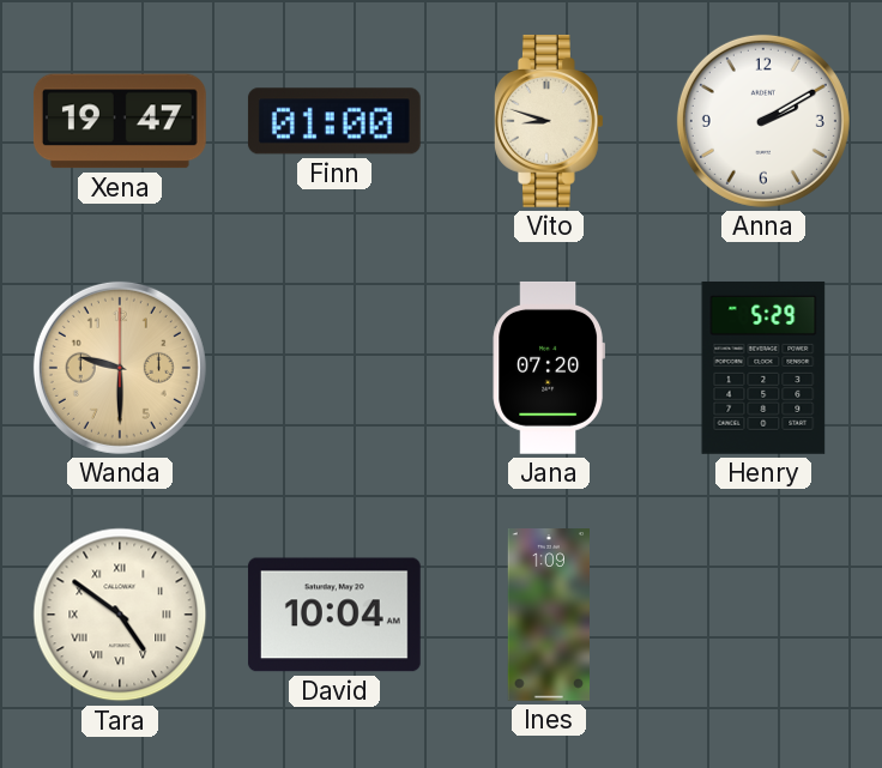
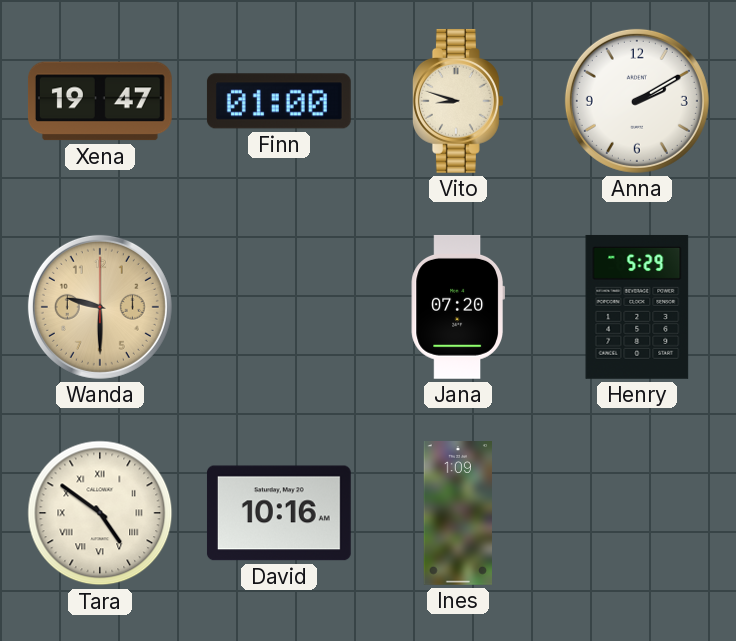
David: 10:04 -> 10:16
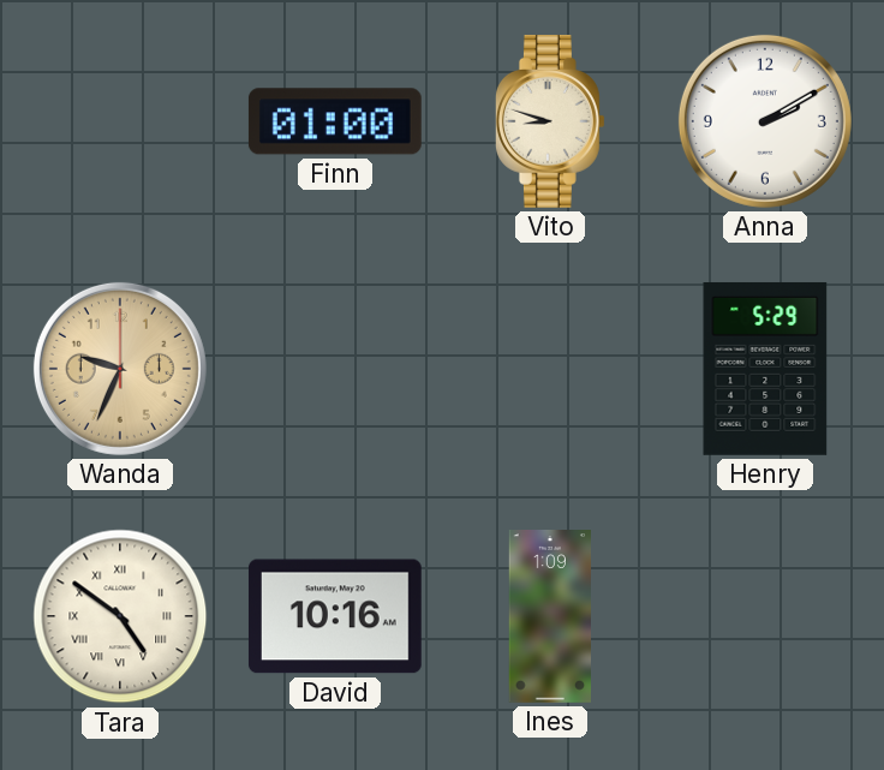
Xena: 19:47 -> none
Wanda: 9:30 -> 9:34
Jana: 07:20 -> none
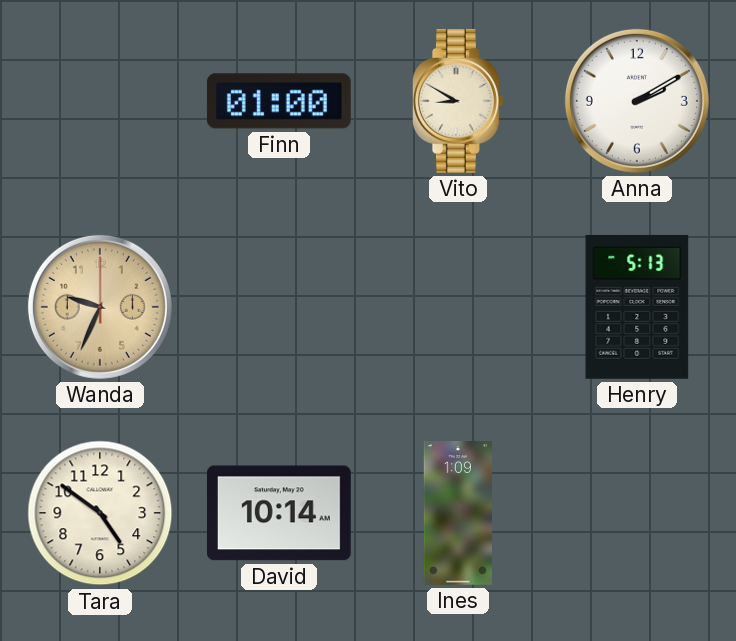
Vito: 8:48 -> 8:50
Henry: 5:29 -> 5:13
Tara numerals: Roman -> Arabic
David: 10:16 -> 10:14
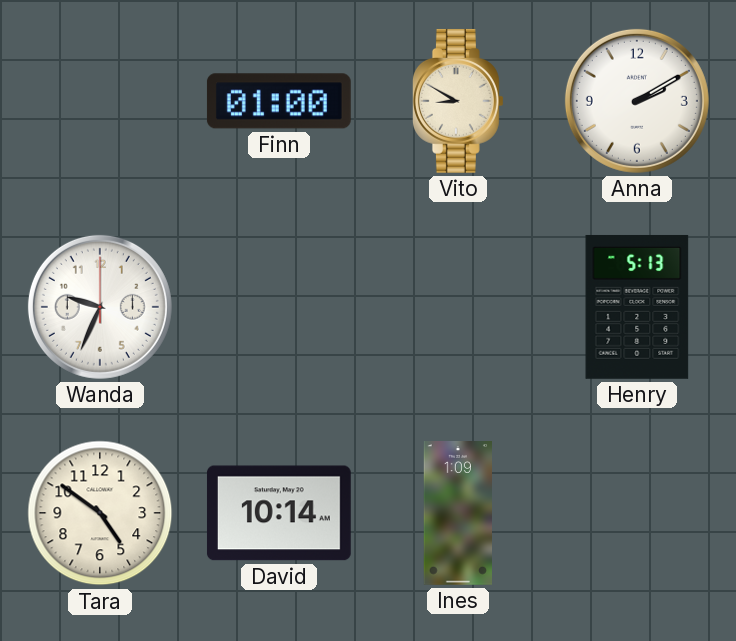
Wanda dial: champagne -> white
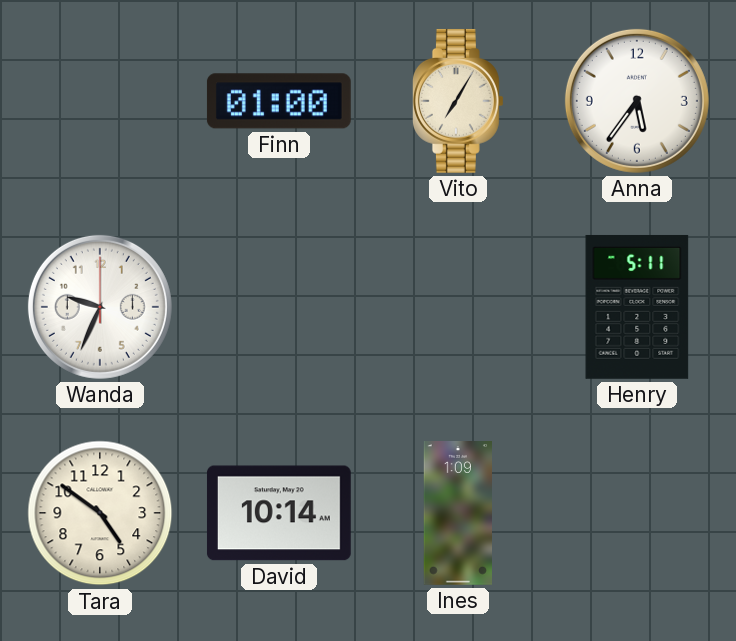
Vito: 8:50 -> 7:05
Anna: 2:10 -> 5:36
Henry: 5:13 -> 5:11
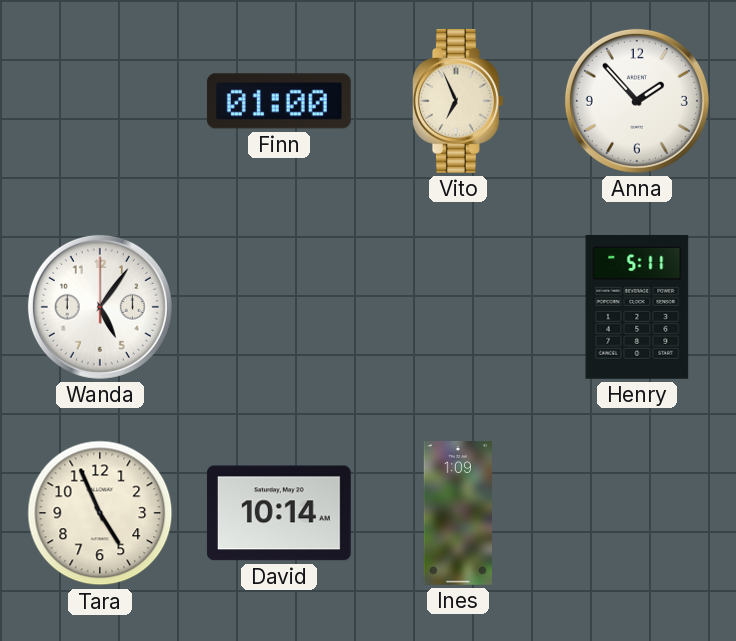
Vito: 7:05 -> 6:56
Anna: 5:36 -> 1:53
Wanda: 9:34 -> 5:06
Tara: 4:51 -> 4:56
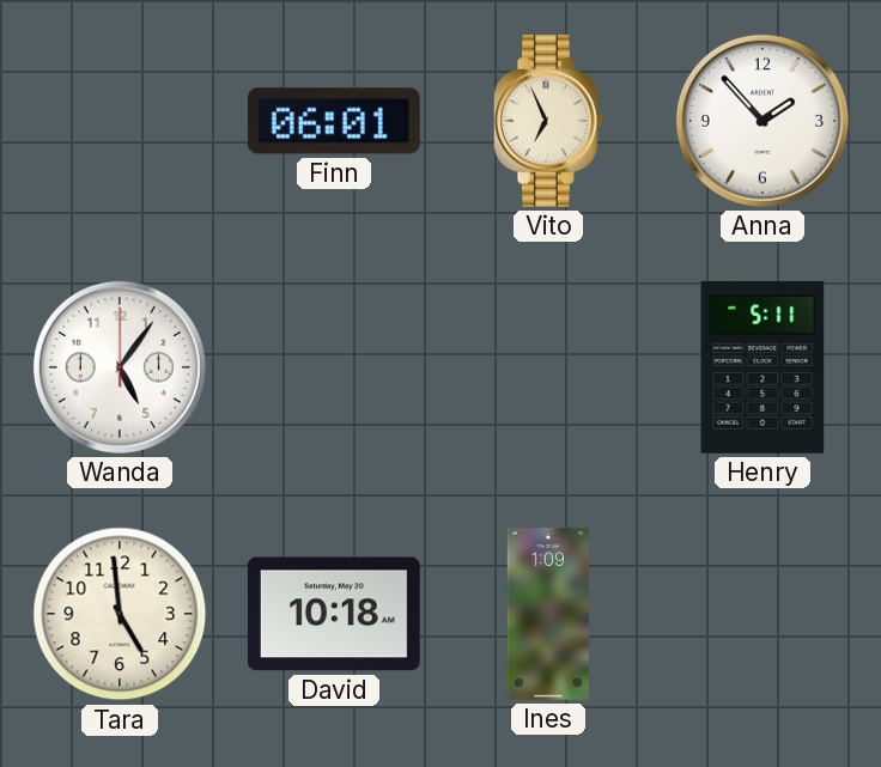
Finn: 01:00 -> 06:01
Tara: 4:56 -> 4:59
David: 10:14 -> 10:18
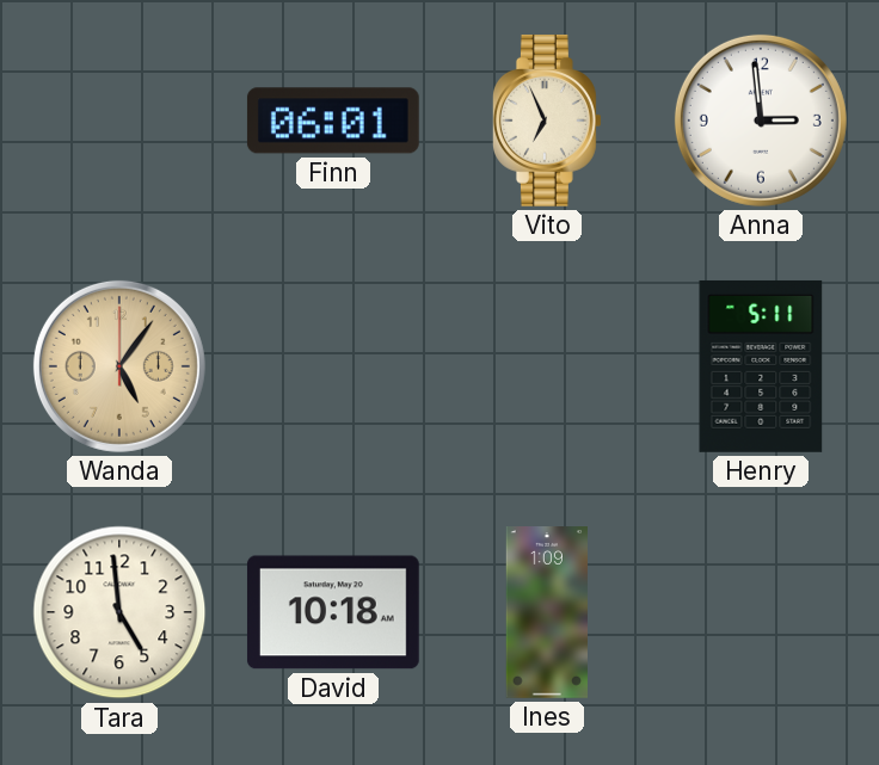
Anna: 1:53 -> 2:59
Wanda dial: white -> champagne
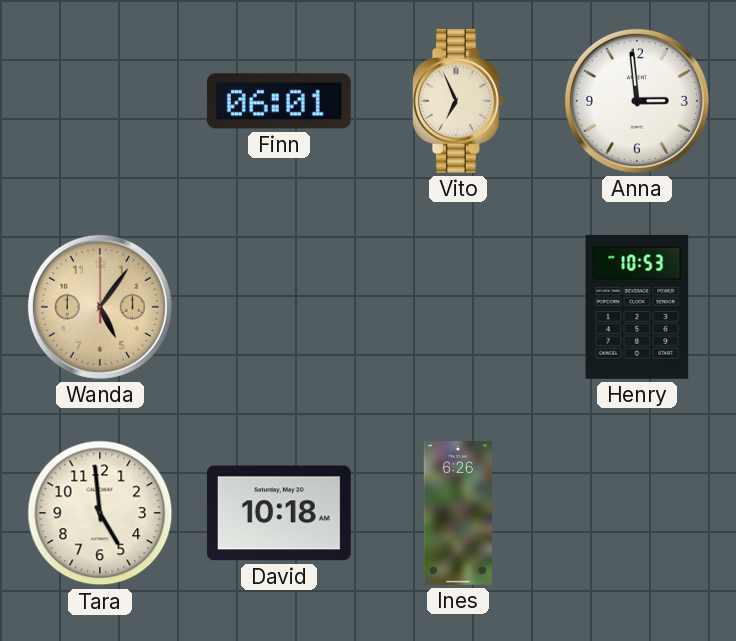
Henry: 5:11 -> 10:53
Ines: 1:09 -> 6:26
